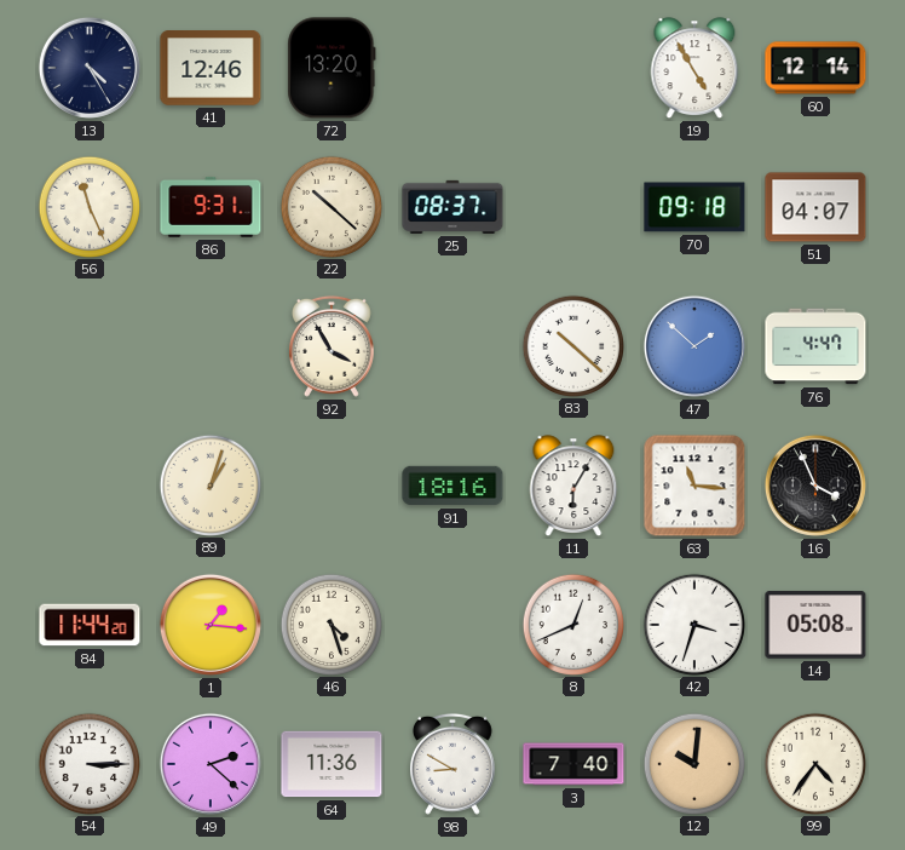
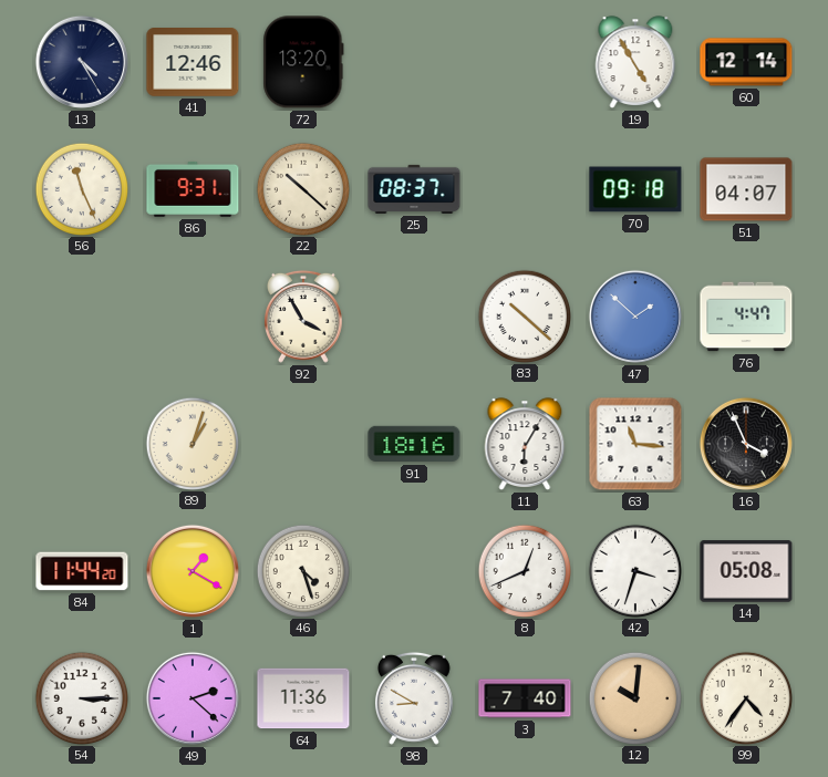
1: 1:16 -> 1:20
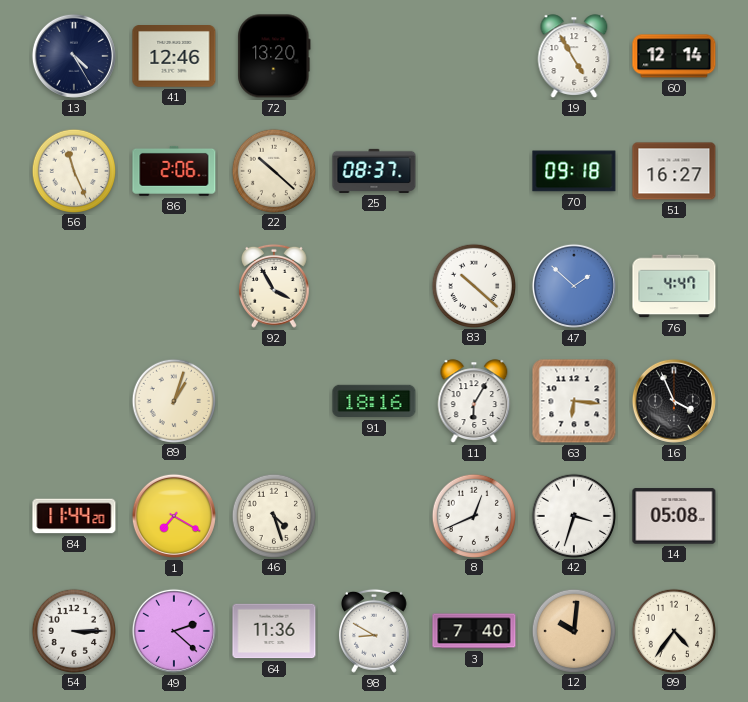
86: 9:31 -> 2:06
51: 04:07 -> 16:27
63: 11:16 -> 6:16
1: 1:20 -> 7:20
